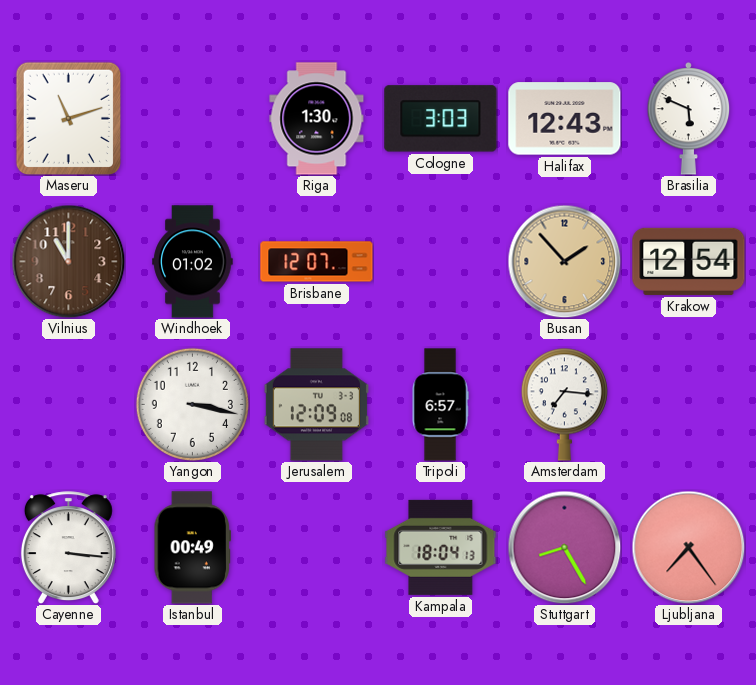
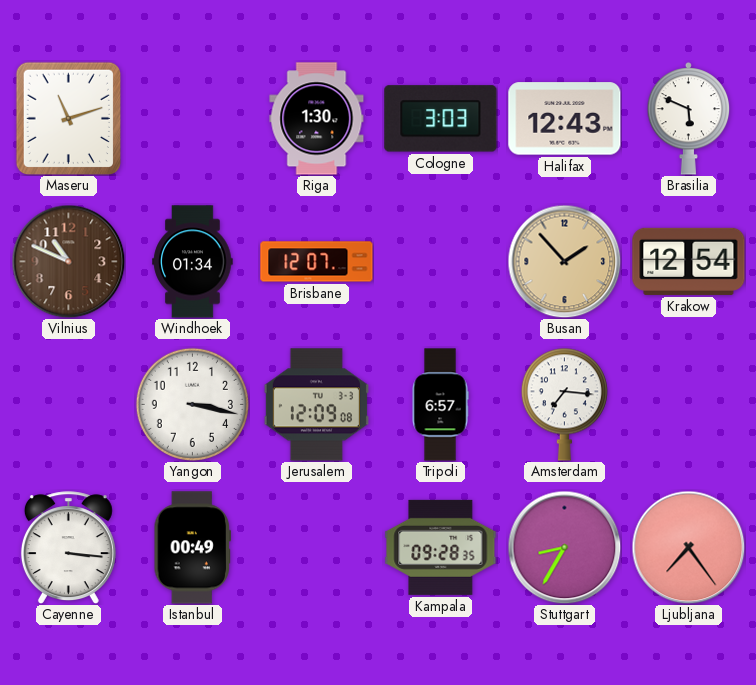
Vilnius: 11:00 -> 10:49
Windhoek: 01:02 -> 01:34
Kampala: 18:04 -> 09:28
Stuttgart: 8:25 -> 8:35
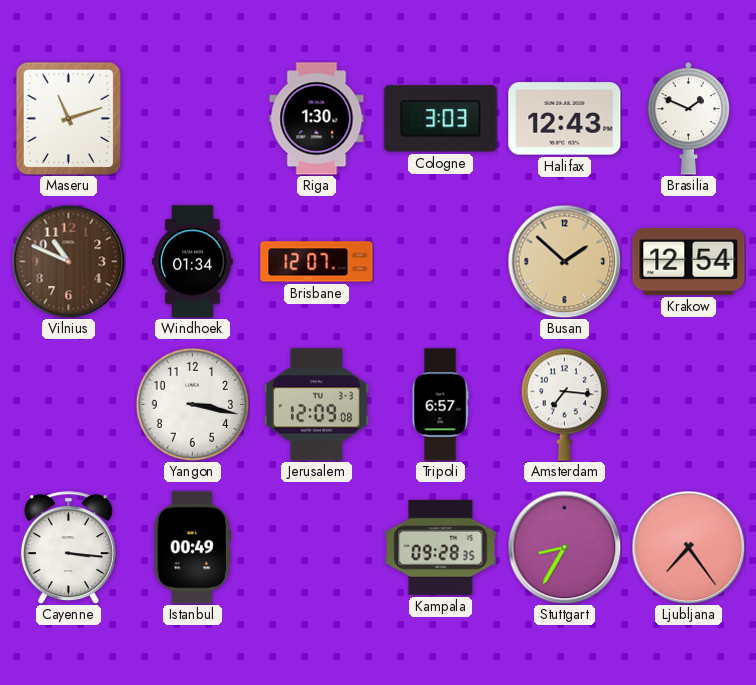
Brasilia: 5:49 -> 1:49
Busan: 1:53 -> 1:52
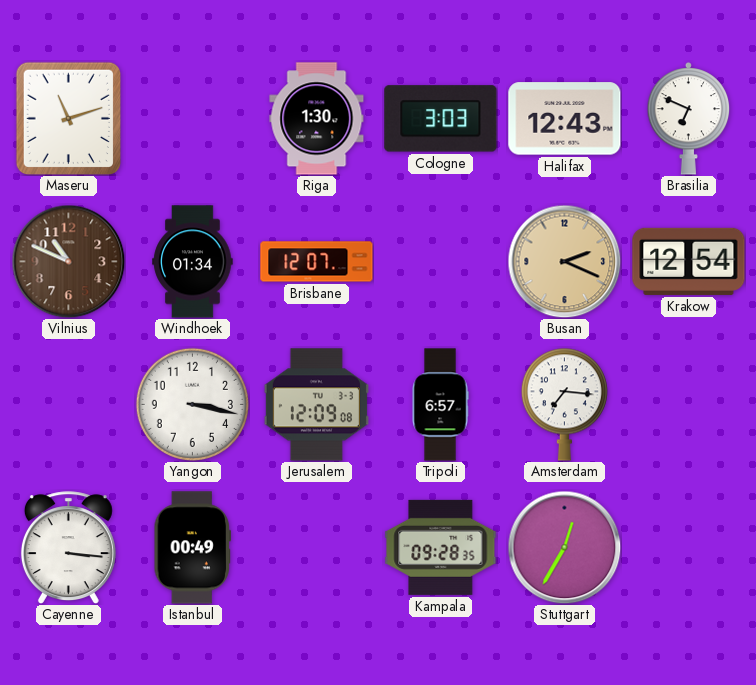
Brasilia: 1:49 -> 6:49
Busan: 1:52 -> 2:19
Stuttgart: 8:35 -> 12:35
Ljubljana: 7:24 -> none
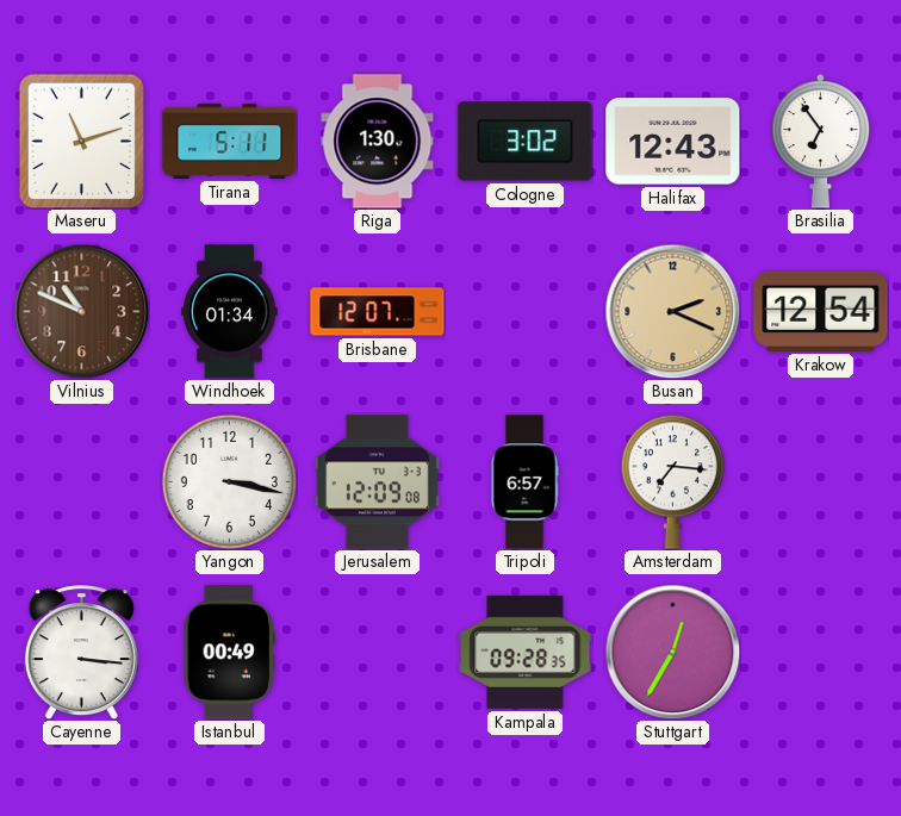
Tirana: none -> 5:11
Cologne: 3:03 -> 3:02
Brasilia: 6:49 -> 6:54
